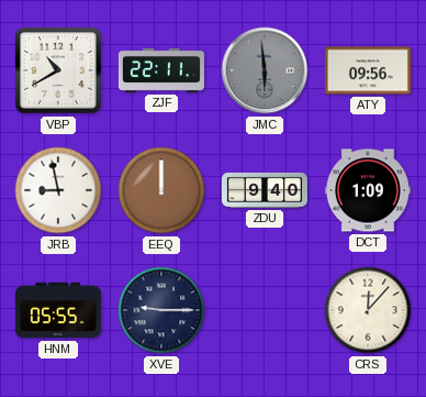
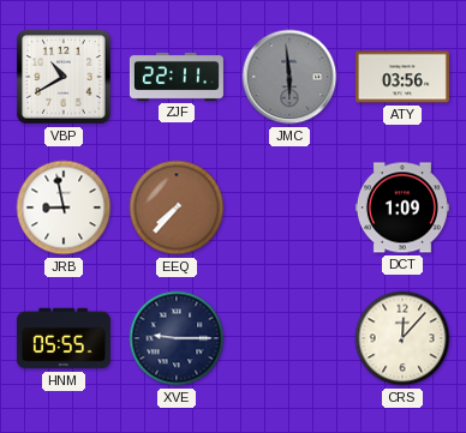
ATY: 09:56 -> 03:56
EEQ: 12:00 -> 7:37
ZDU: 9:40 -> none
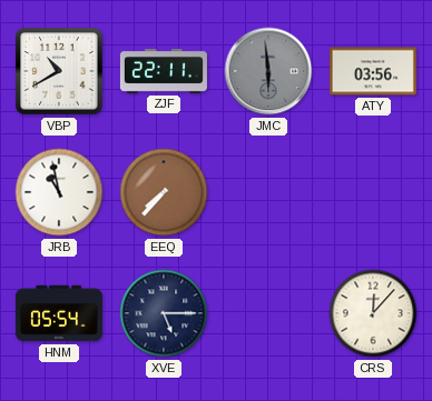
JRB: 8:58 -> 10:58
DCT: 1:09 -> none
HNM: 05:55 -> 05:54
XVE: 9:15 -> 5:15
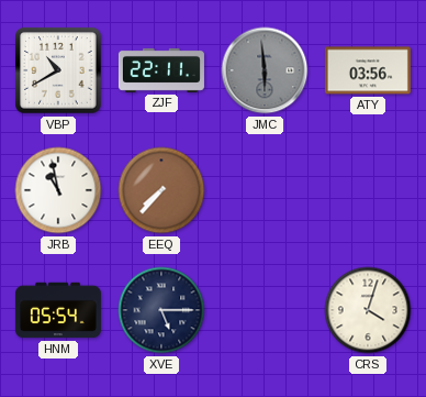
CRS: 12:07 -> 4:03
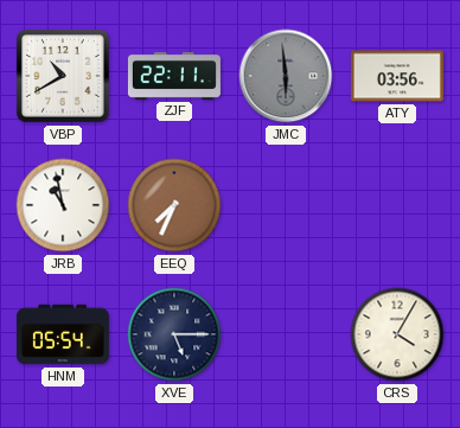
EEQ: 7:37 -> 7:34
CRS: 4:03 -> 4:05
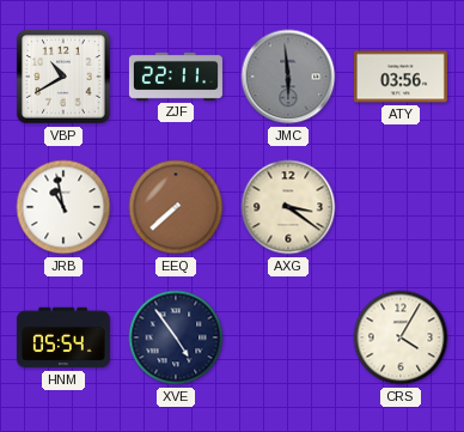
EEQ: 7:34 -> 7:38
AXG: none -> 3:21
XVE: 5:15 -> 4:54
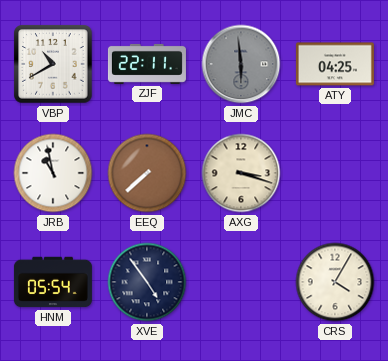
ATY: 03:56 -> 04:25
AXG: 3:21 -> 3:18
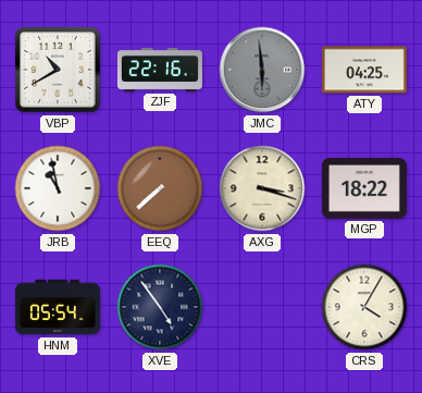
ZJF: 22:11 -> 22:16
MGP: none -> 18:22
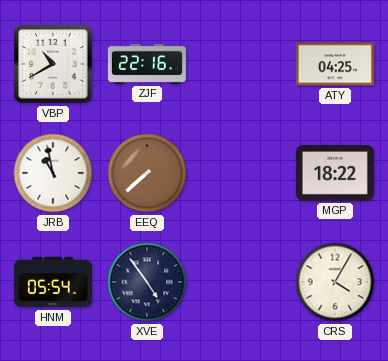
JMC: 5:59 -> none
AXG: 3:18 -> none
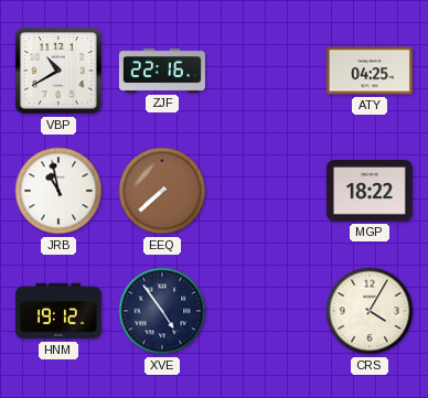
HNM: 05:54 -> 19:12
